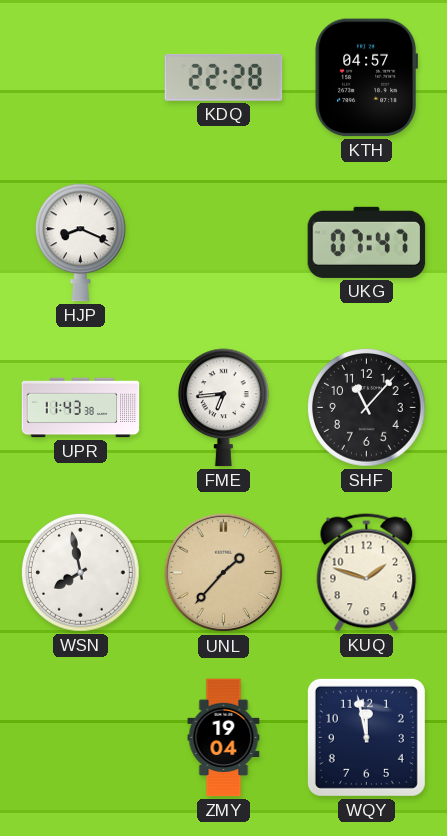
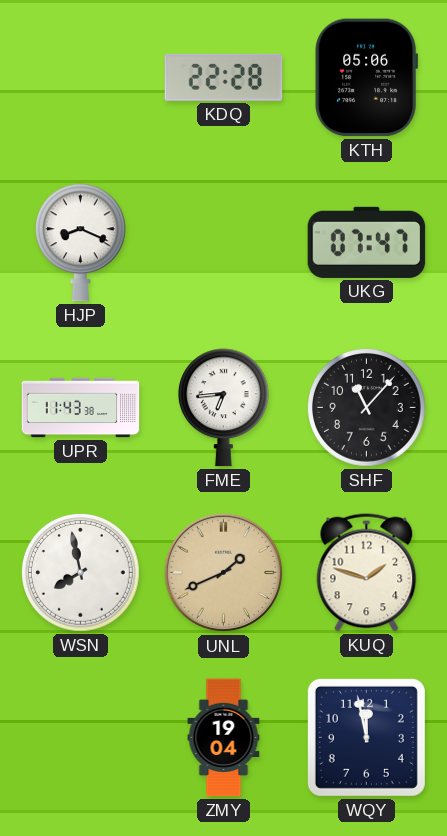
KTH: 04:57 -> 05:06
UNL: 1:37 -> 1:41
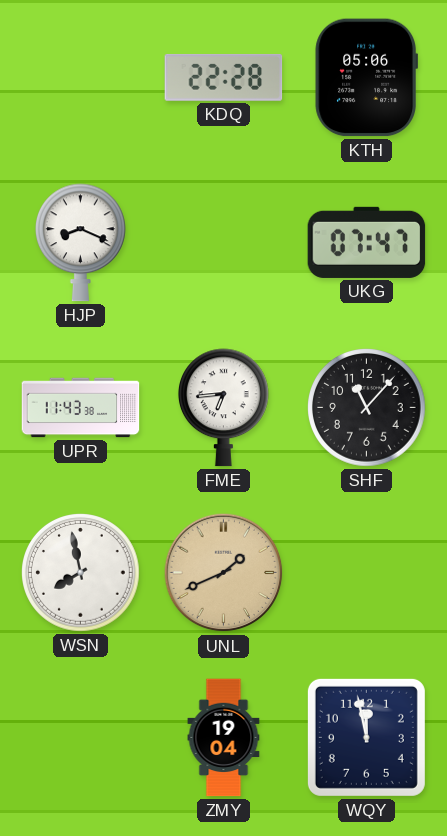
KUQ: 1:48 -> none
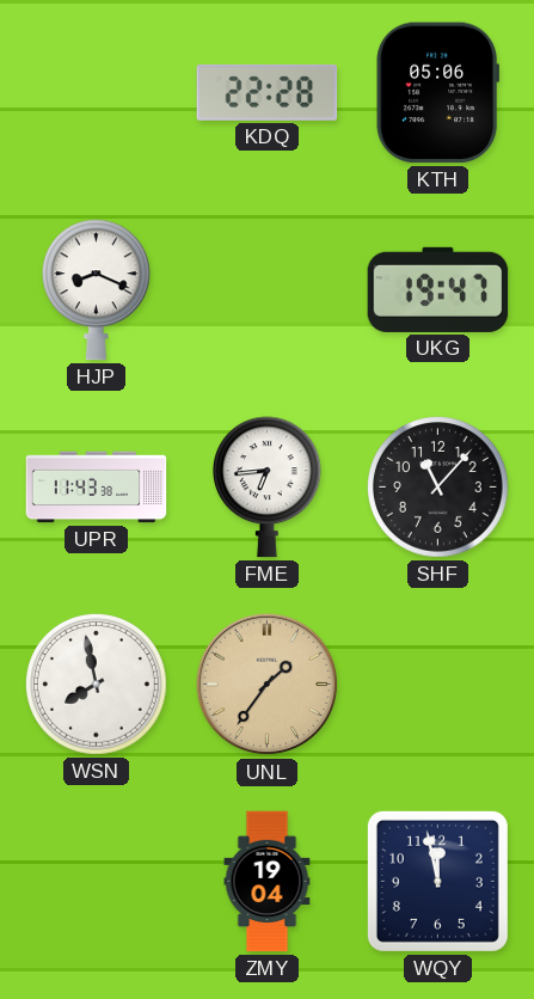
UKG: 07:47 -> 19:47
UNL: 1:41 -> 1:36
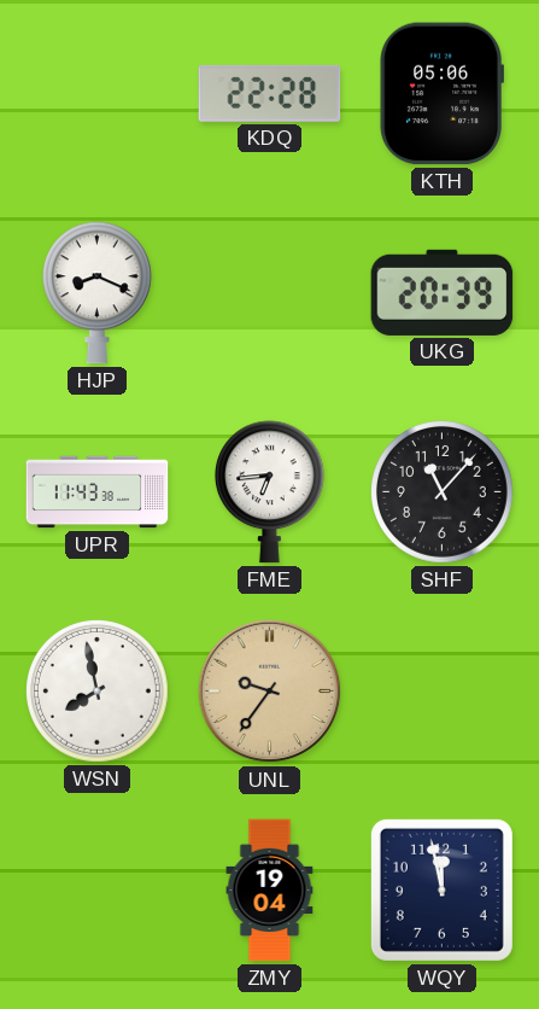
UKG: 19:47 -> 20:39
UNL: 1:36 -> 9:36
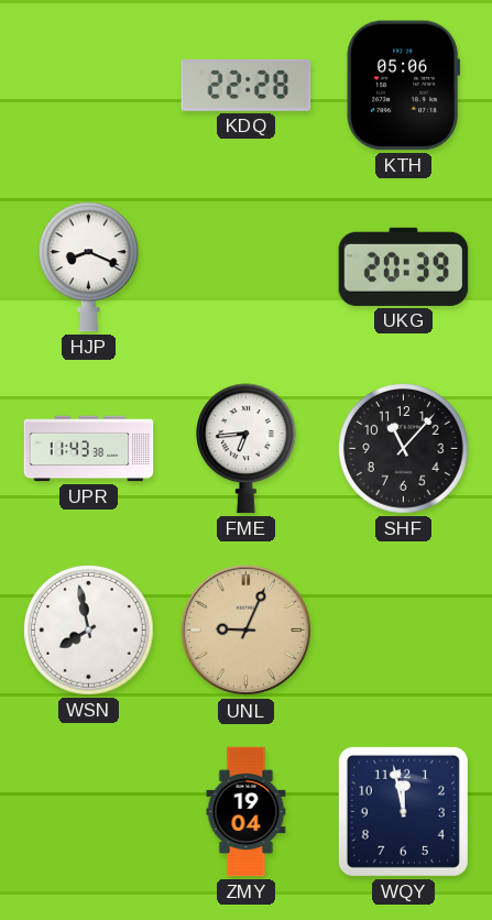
UNL: 9:36 -> 9:04
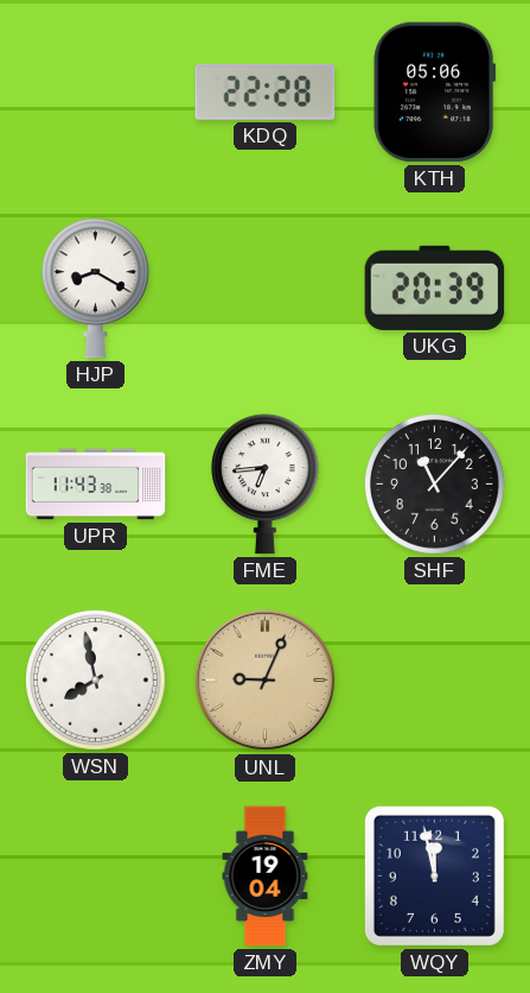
HJP: 8:19 -> 8:20
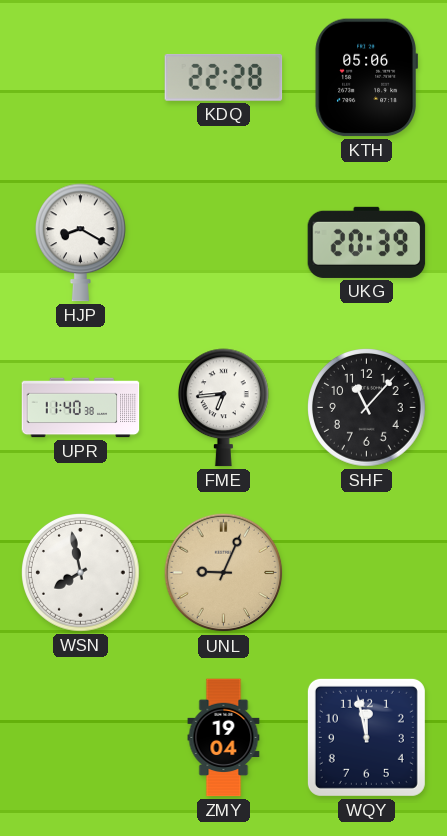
UPR: 11:43 -> 11:40
